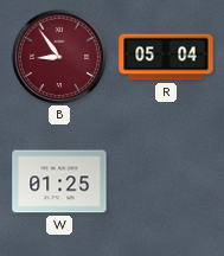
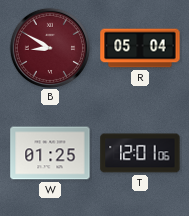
B: 8:54 -> 8:50
T: none -> 12:01
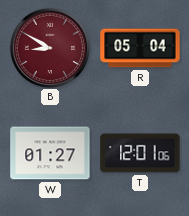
W: 01:25 -> 01:27
